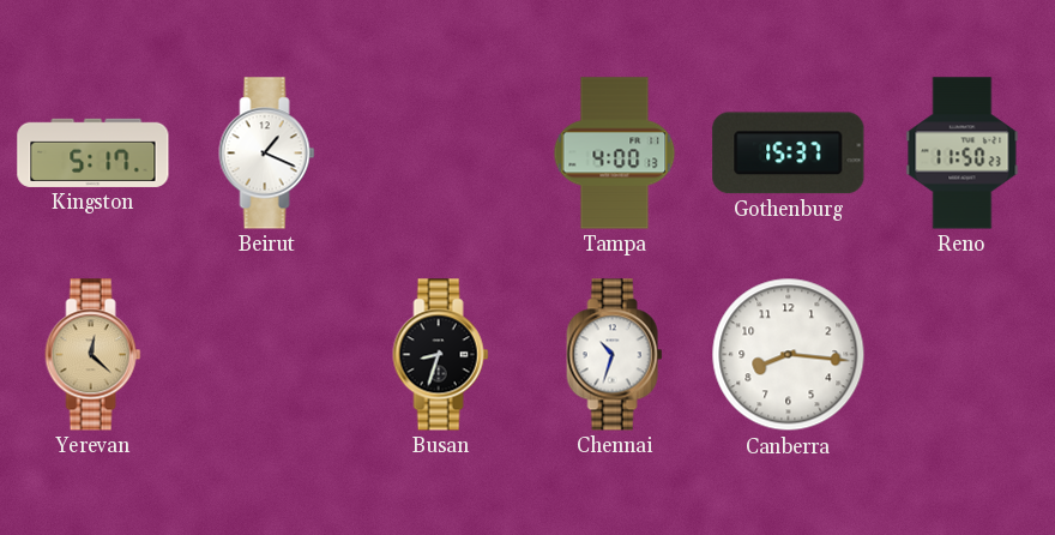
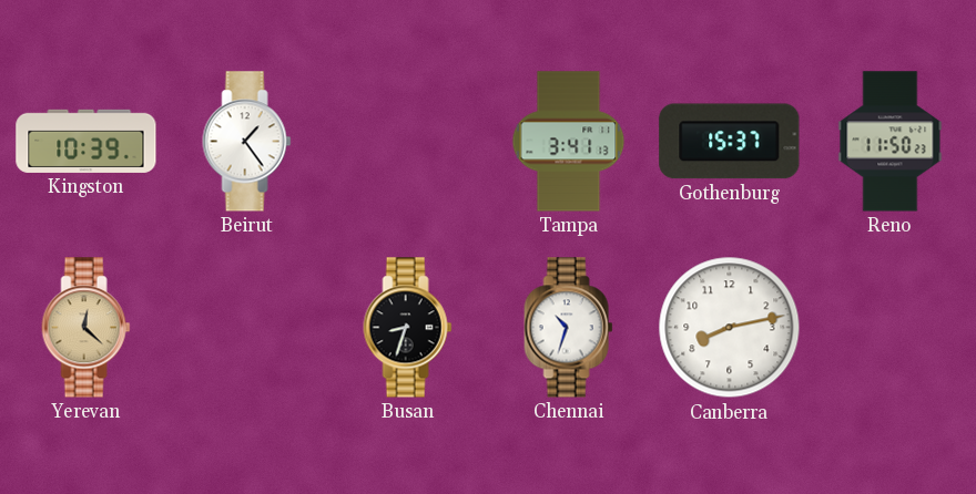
Kingston: 5:17 -> 10:39
Beirut: 1:19 -> 1:24
Tampa: 4:00 -> 3:41
Canberra: 8:16 -> 8:13
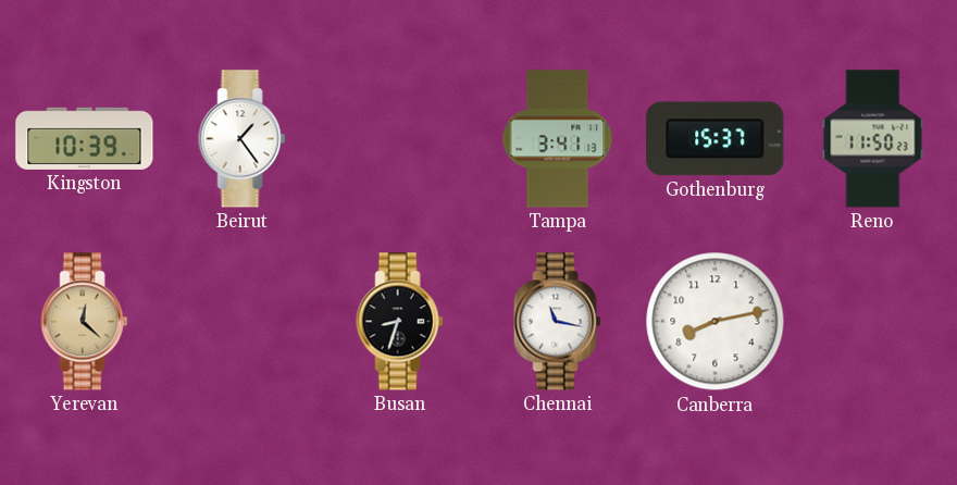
Chennai: 10:33 -> 11:17
